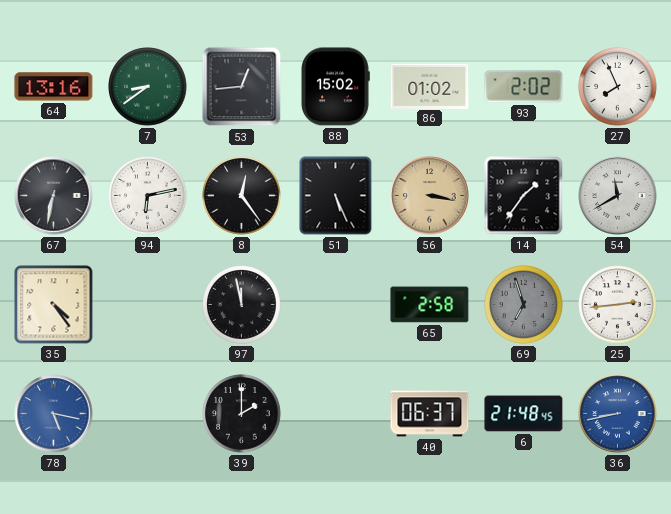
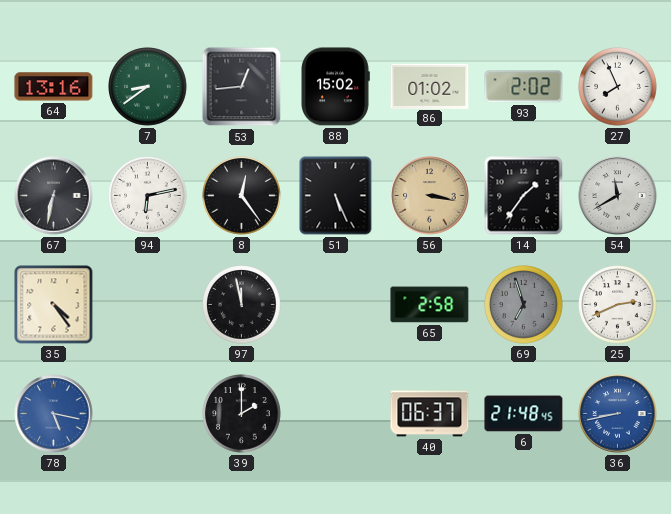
25: 2:44 -> 2:41
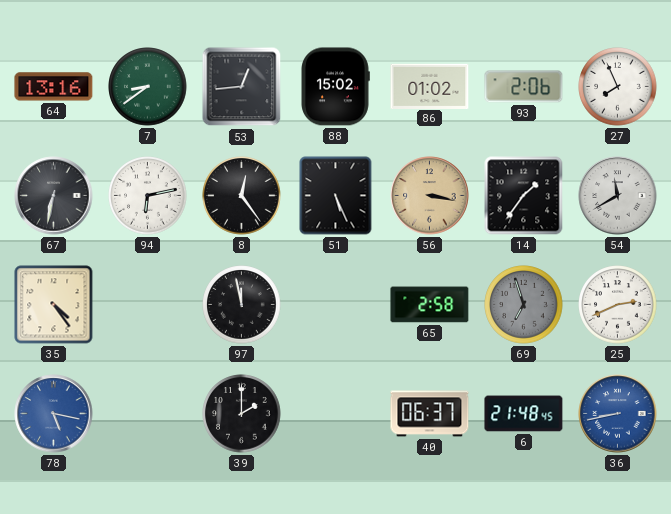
93: 2:02 -> 2:06
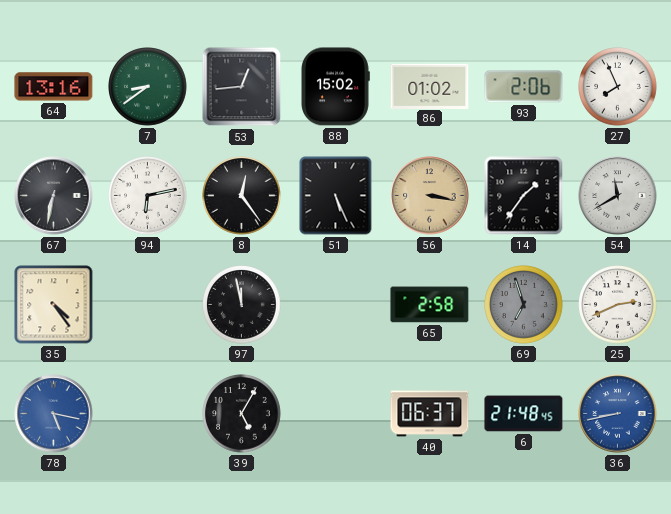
39: 2:00 -> 5:05
